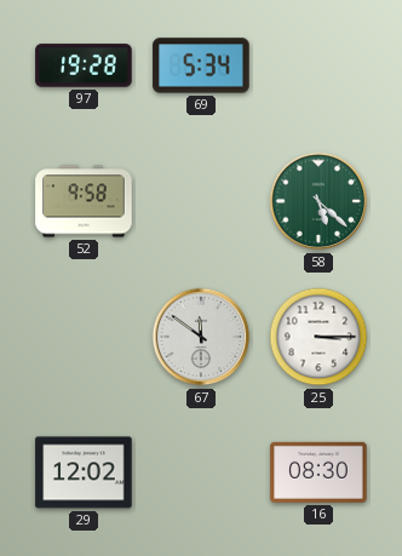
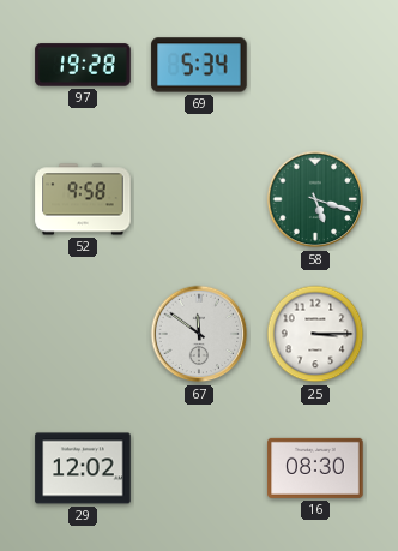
58: 5:22 -> 5:18
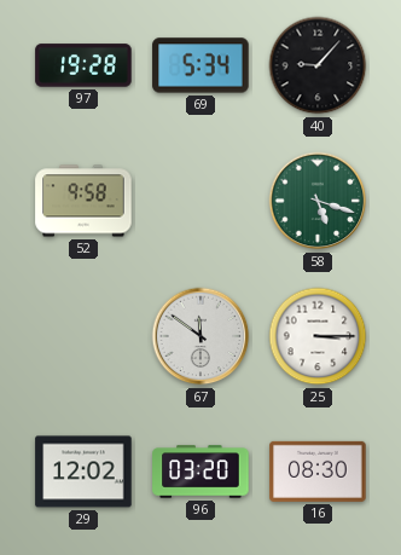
40: none -> 9:07
96: none -> 03:20
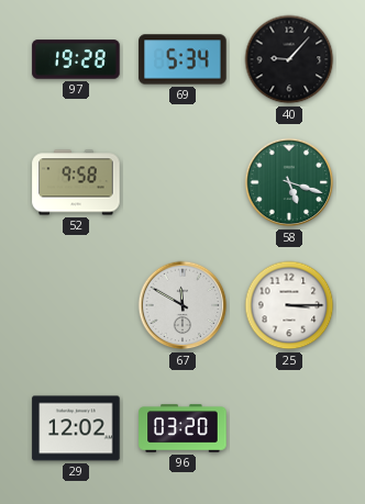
67: 11:51 -> 11:50
16: 08:30 -> none
